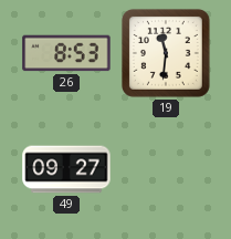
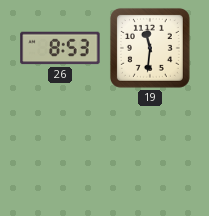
49: 09:27 -> none
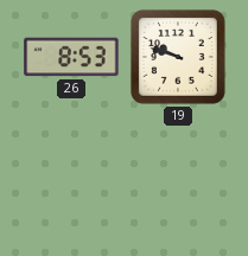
19: 11:31 -> 9:48
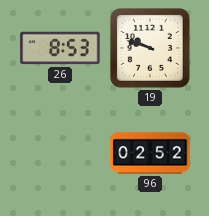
96: none -> 02:52
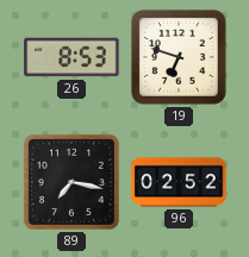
19: 9:48 -> 6:48
89: none -> 7:17
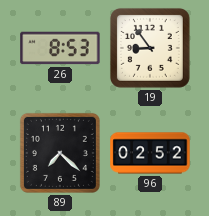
19: 6:48 -> 8:54
89: 7:17 -> 7:22
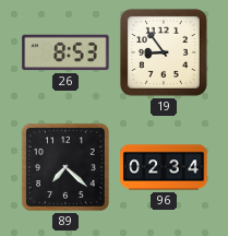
96: 02:52 -> 02:34
